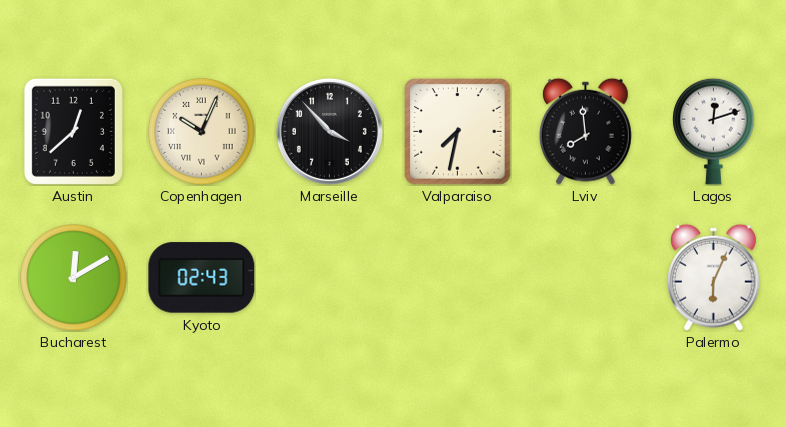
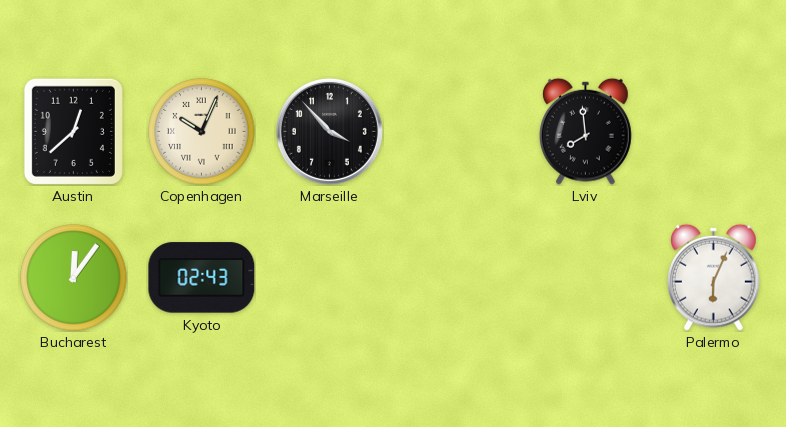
Valparaiso: 7:32 -> none
Lagos: 12:12 -> none
Bucharest: 12:10 -> 12:06
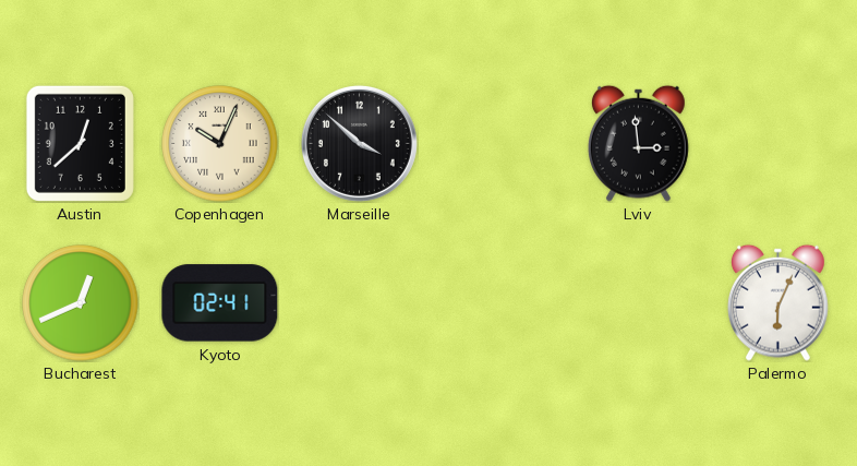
Marseille: 3:53 -> 3:52
Lviv: 7:59 -> 2:59
Bucharest: 12:06 -> 12:41
Kyoto: 02:43 -> 02:41
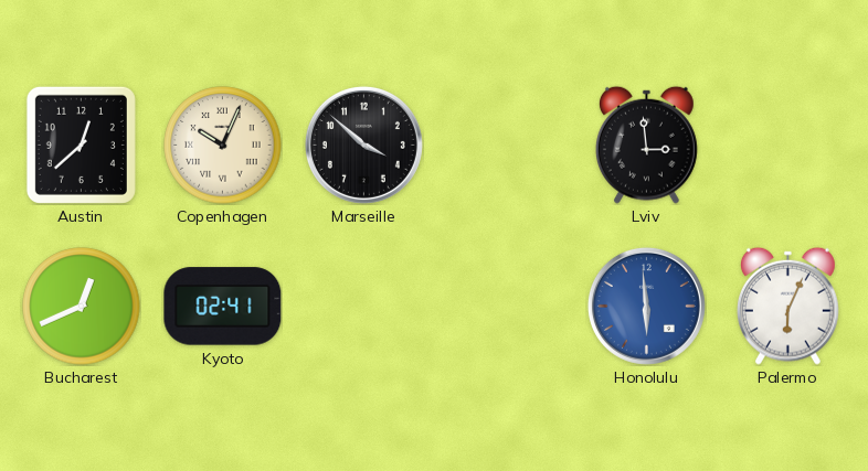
Honolulu: none -> 5:59
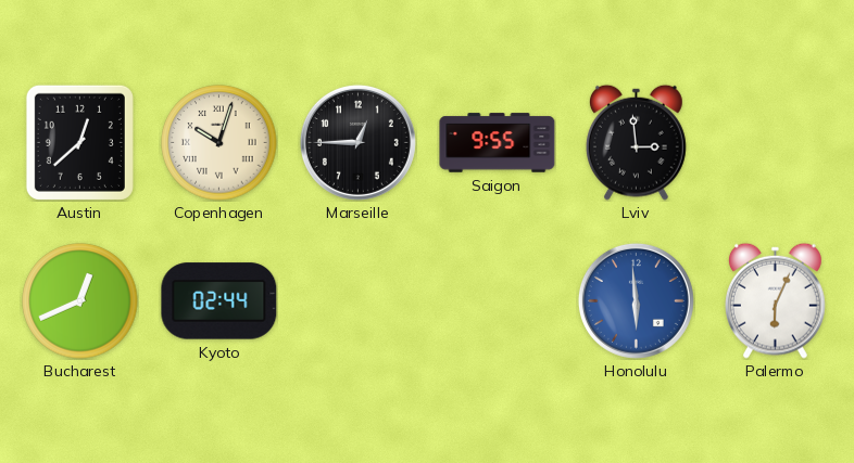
Copenhagen: 10:04 -> 10:03
Marseille: 3:52 -> 12:45
Saigon: none -> 9:55
Kyoto: 02:41 -> 02:44
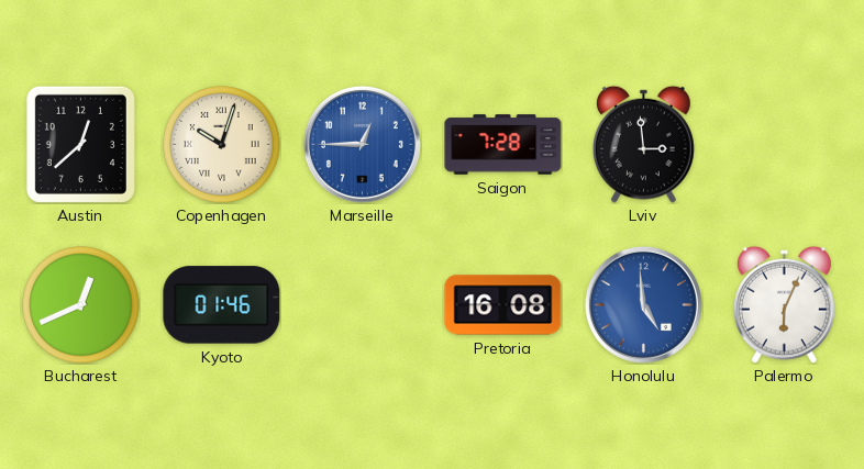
Marseille dial: black -> blue
Saigon: 9:55 -> 7:28
Kyoto: 02:44 -> 01:46
Pretoria: none -> 16:08
Honolulu: 5:59 -> 4:59
